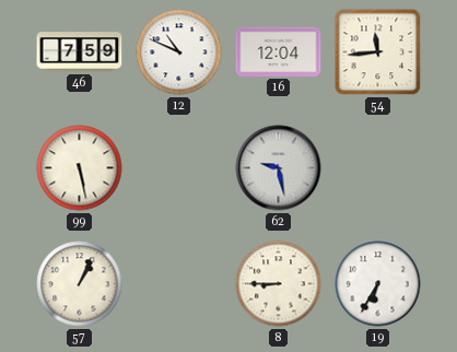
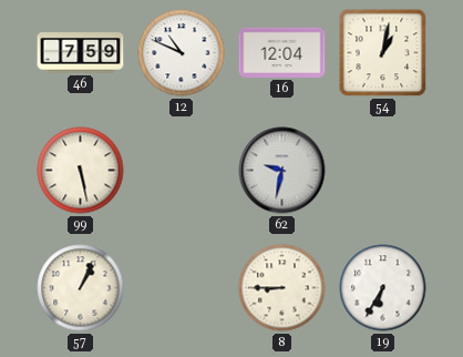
54: 11:44 -> 1:02
62: 9:28 -> 9:32
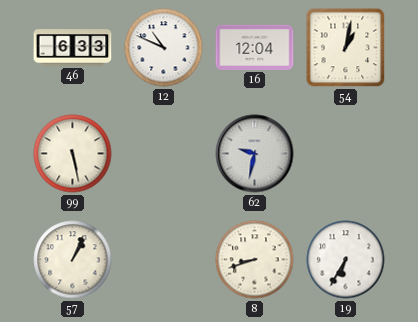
46: 7:59 -> 6:33
8: 8:45 -> 8:42
